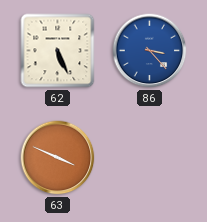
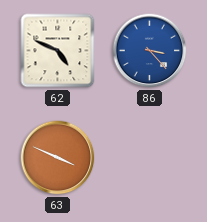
62: 5:26 -> 4:49
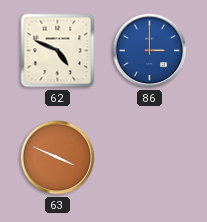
86: 3:23 -> 3:00
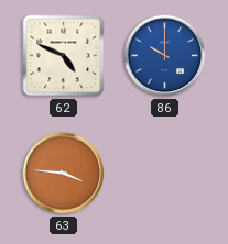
86: 3:00 -> 10:00
63: 3:49 -> 3:46
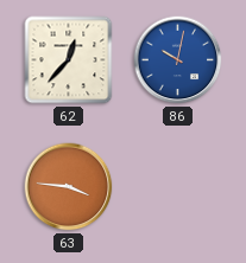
62: 4:49 -> 12:37
86: 10:00 -> 10:02
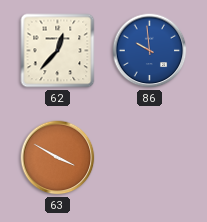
86: 10:02 -> 9:59
63: 3:46 -> 3:50
